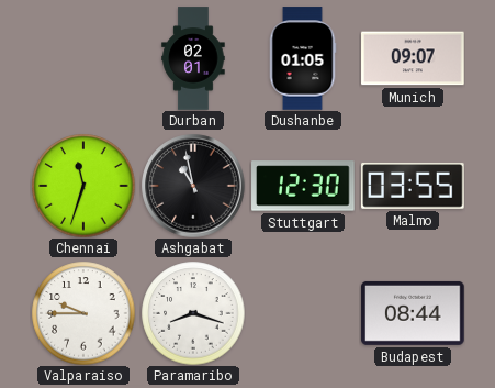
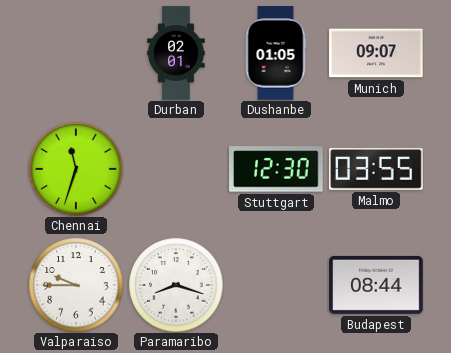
Ashgabat: 10:58 -> none
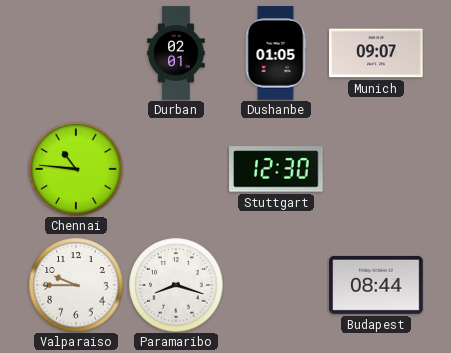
Chennai: 11:33 -> 10:46
Malmo: 03:55 -> none
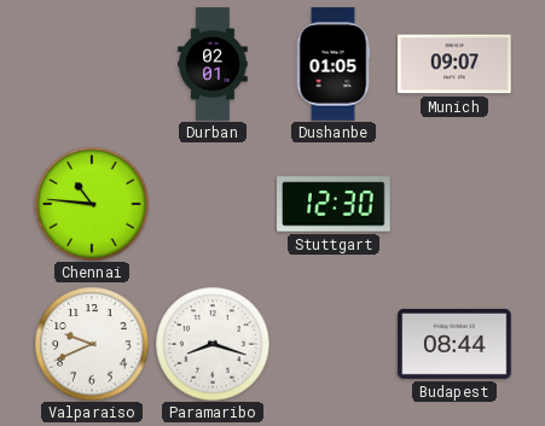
Valparaiso: 9:45 -> 9:41
